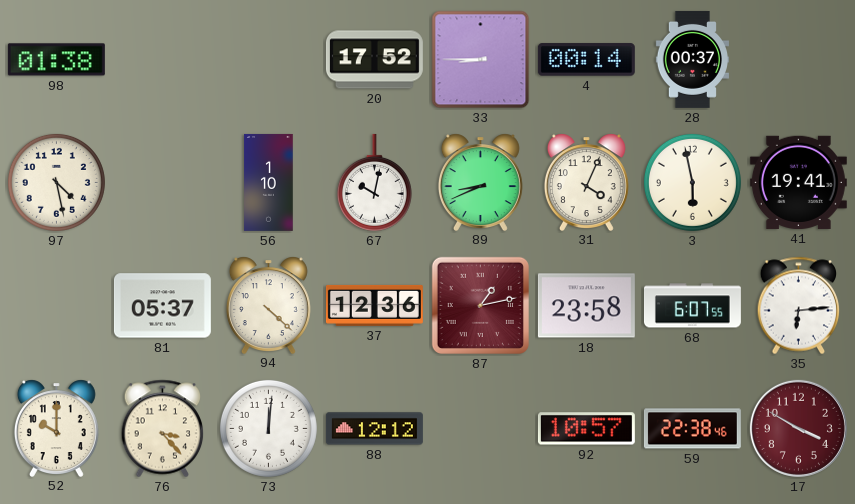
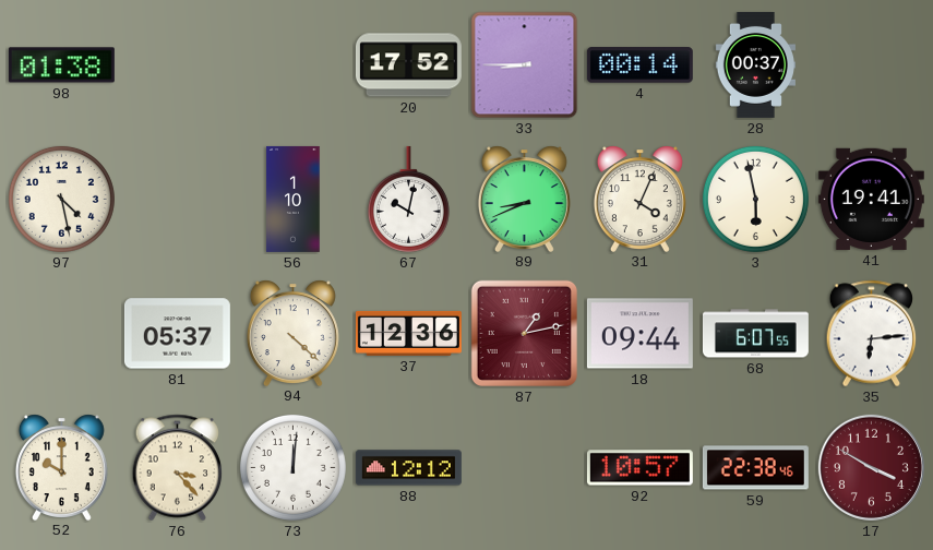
18: 23:58 -> 09:44
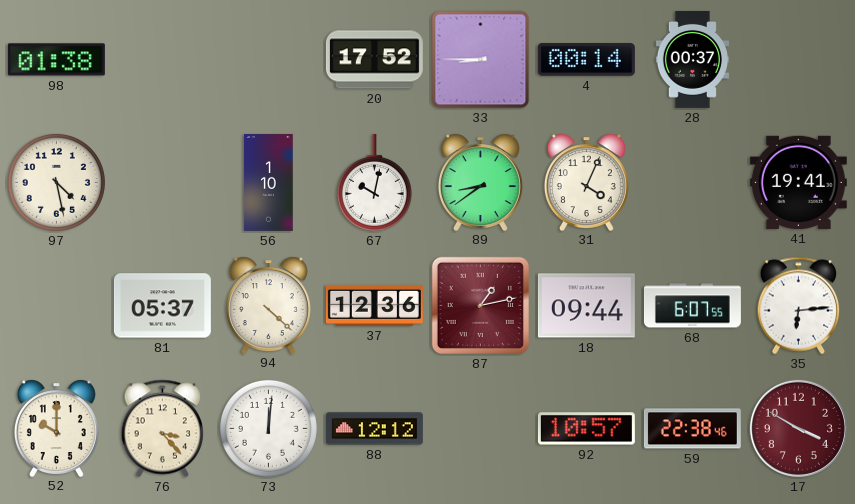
89: 8:41 -> 8:39
3: 5:58 -> none
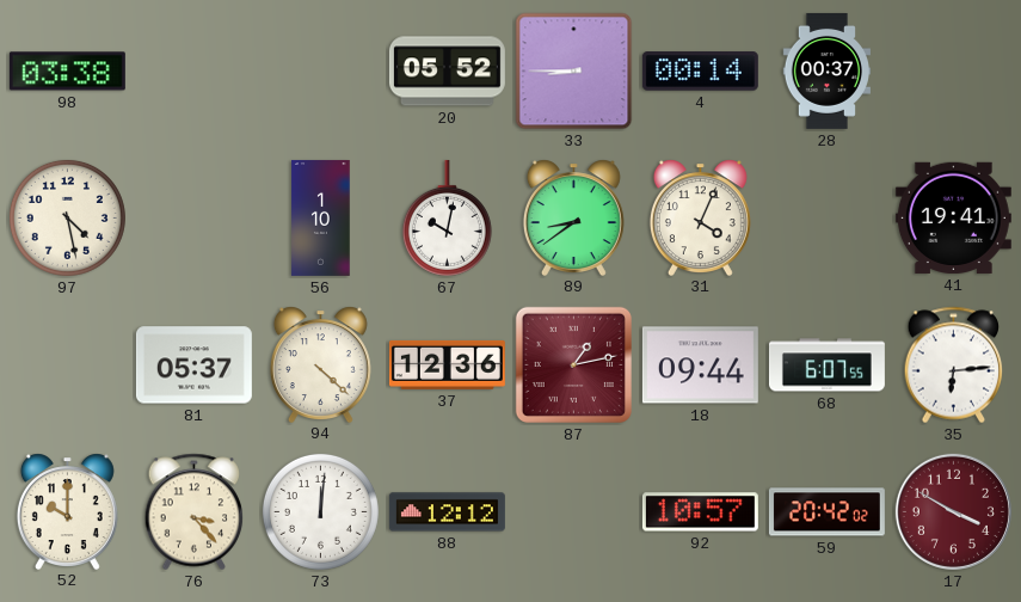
98: 01:38 -> 03:38
20: 17:52 -> 05:52
59: 22:38 -> 20:42
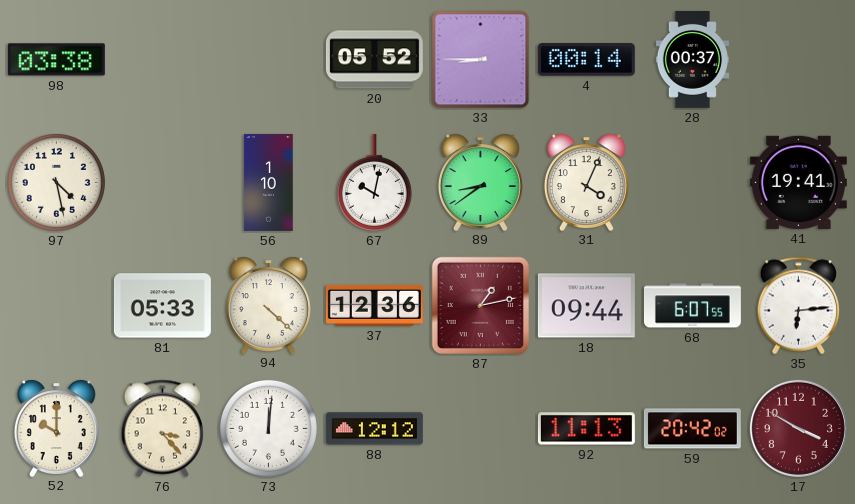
81: 05:37 -> 05:33
92: 10:57 -> 11:13
